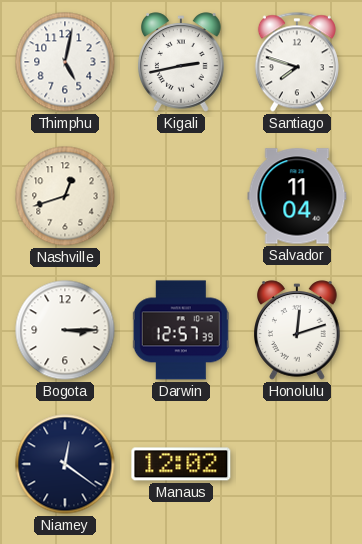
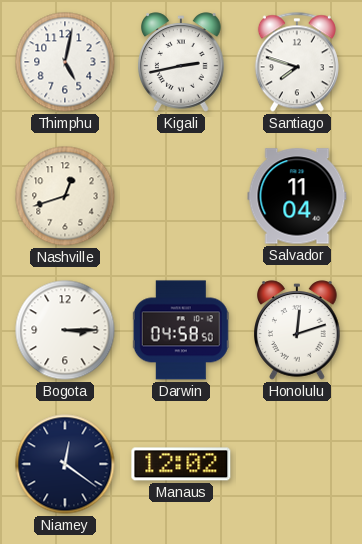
Darwin: 12:57 -> 04:58
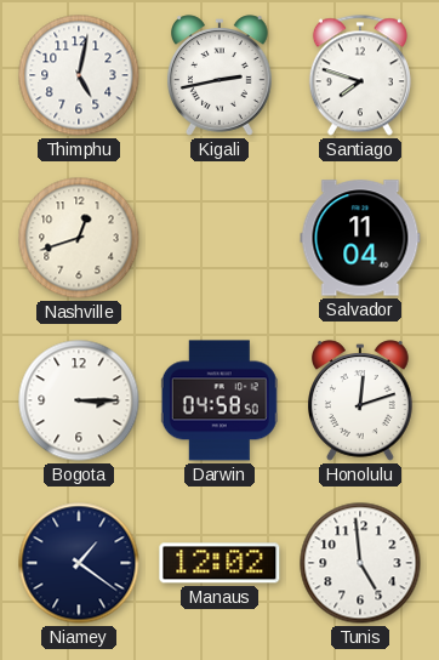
Niamey: 12:21 -> 1:21
Tunis: none -> 4:59
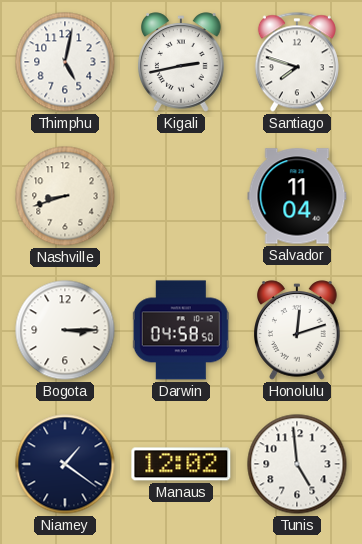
Nashville: 12:42 -> 8:42
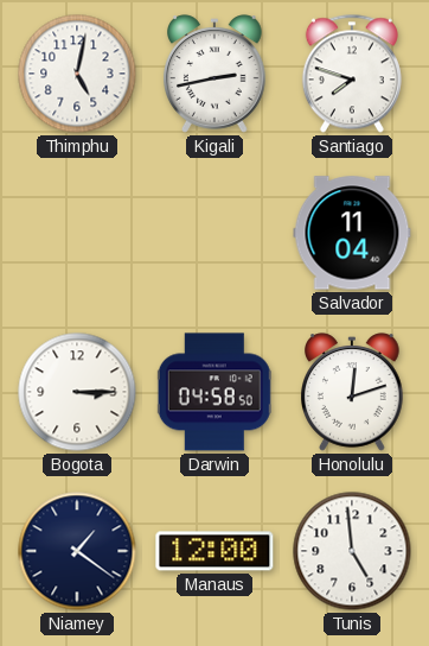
Nashville: 8:42 -> none
Manaus: 12:02 -> 12:00
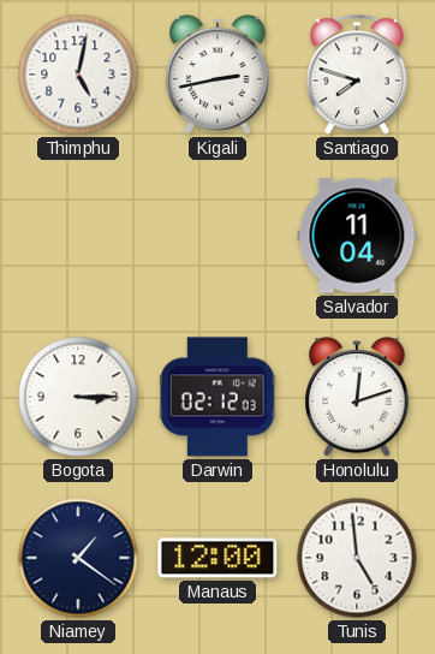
Darwin: 04:58 -> 02:12
